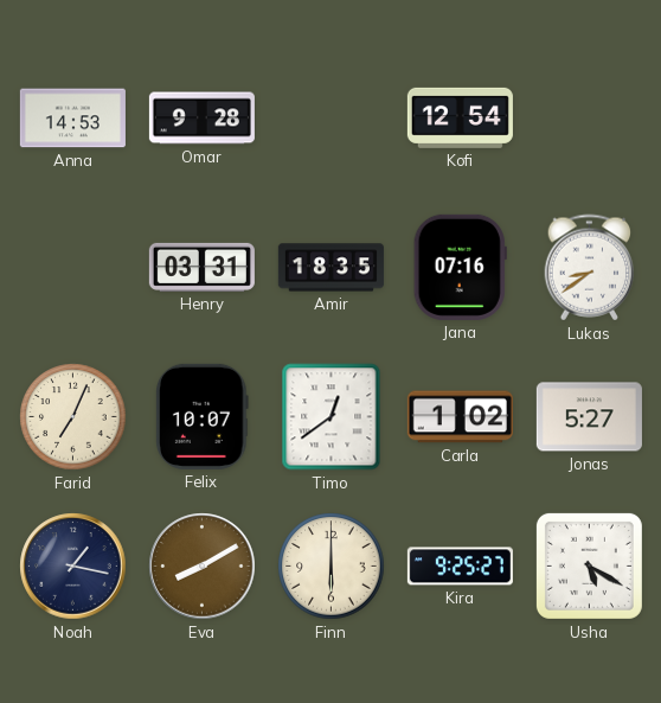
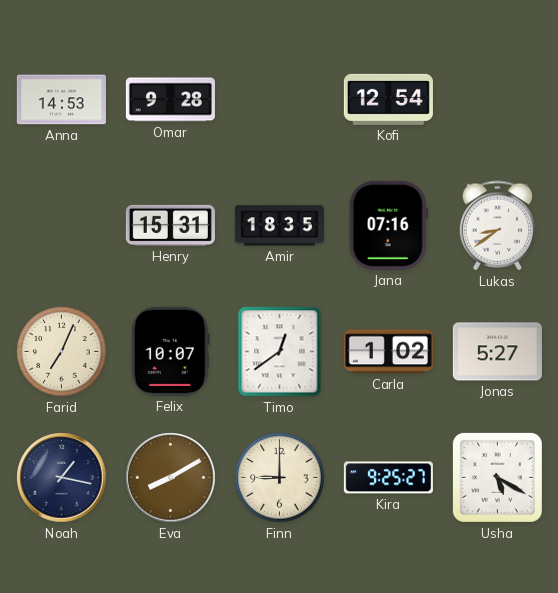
Henry: 03:31 -> 15:31
Finn: 6:00 -> 9:00
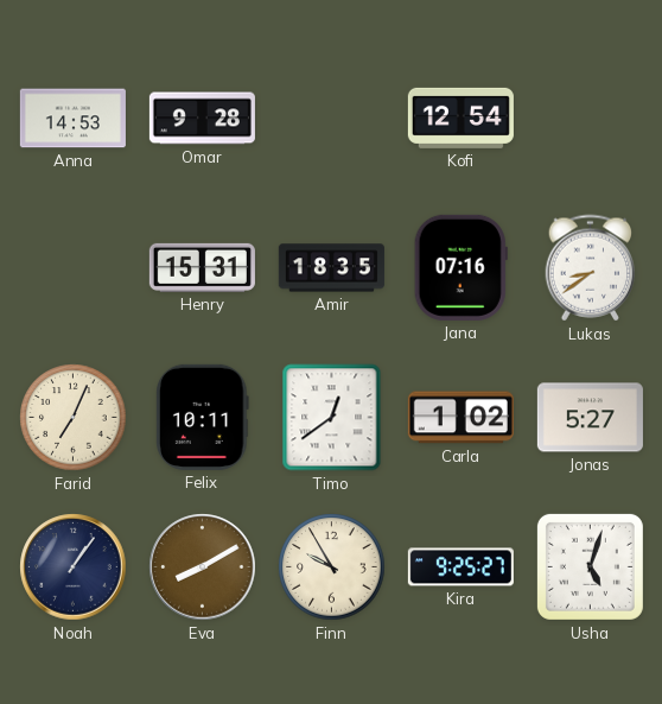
Felix: 10:07 -> 10:11
Noah: 1:17 -> 1:06
Finn: 9:00 -> 9:55
Usha: 5:20 -> 5:03
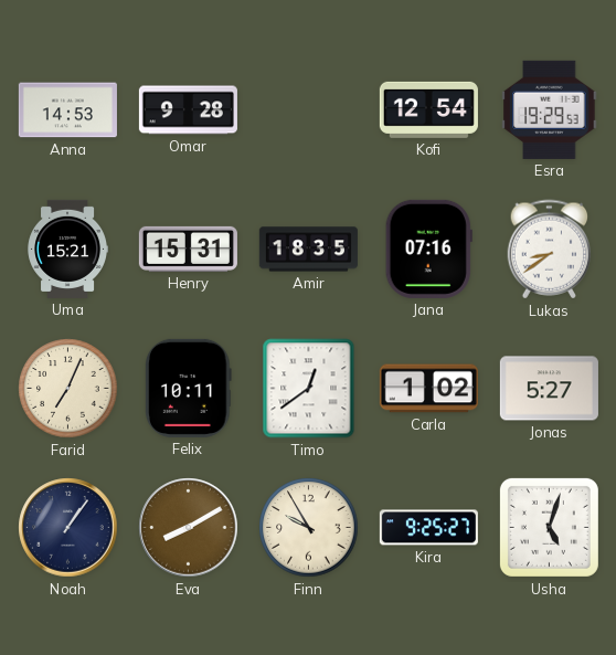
Esra: none -> 19:29
Uma: none -> 15:21
